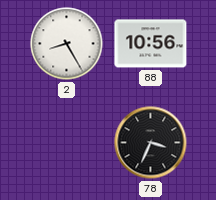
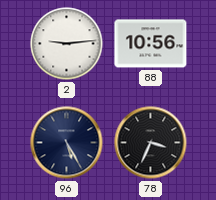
2: 8:25 -> 9:14
96: none -> 5:25
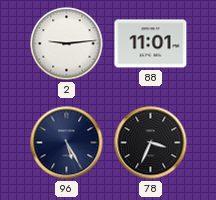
88: 10:56 -> 11:01
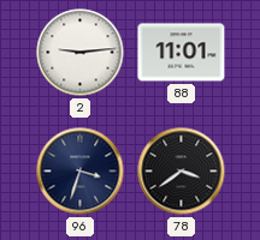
96: 5:25 -> 3:33
78: 3:34 -> 3:39
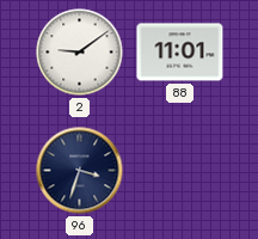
2: 9:14 -> 9:09
78: 3:39 -> none
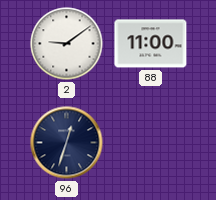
88: 11:01 -> 11:00
96: 3:33 -> 12:33
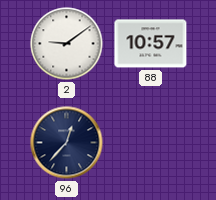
88: 11:00 -> 10:57
96: 12:33 -> 12:37
